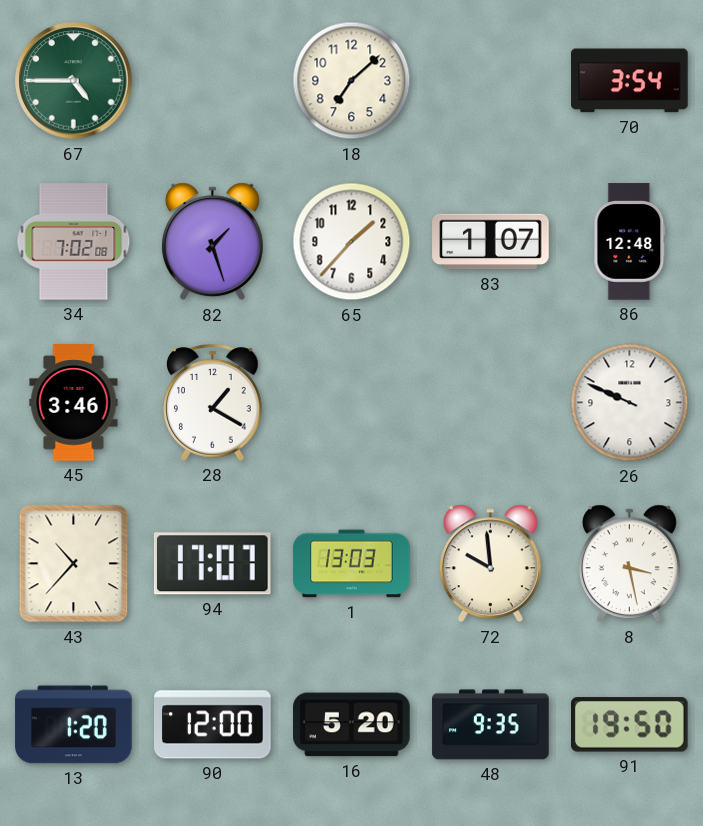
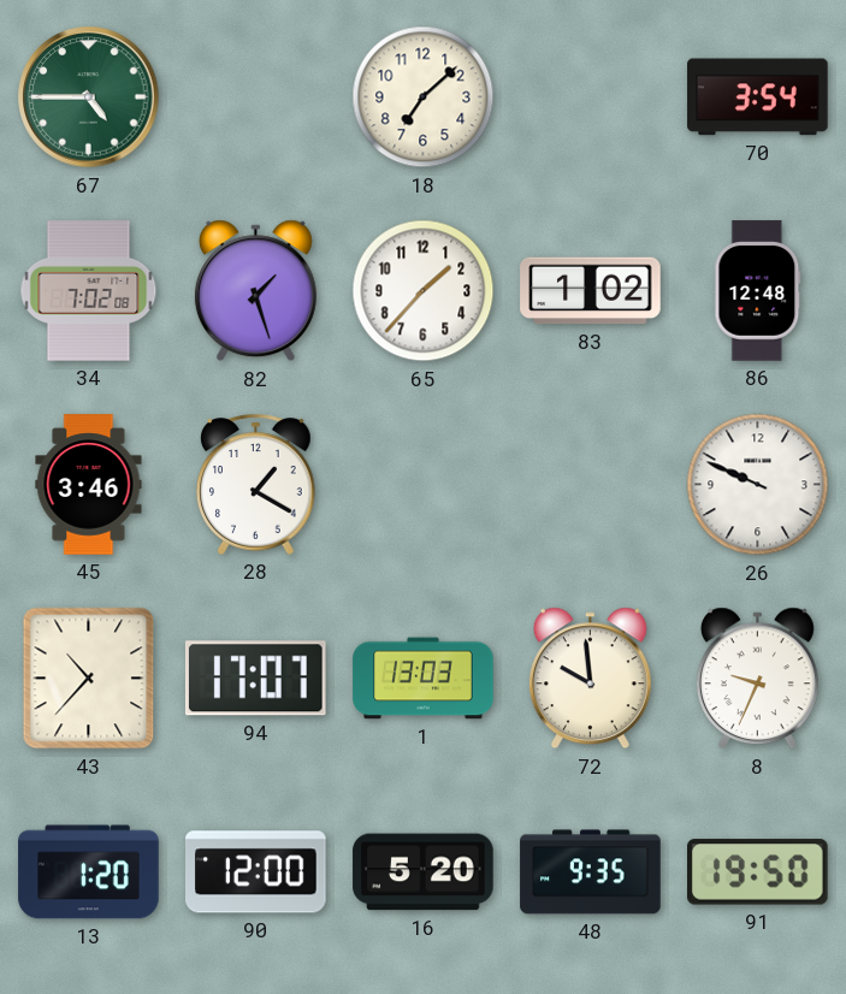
83: 1:07 -> 1:02
8: 3:28 -> 9:34
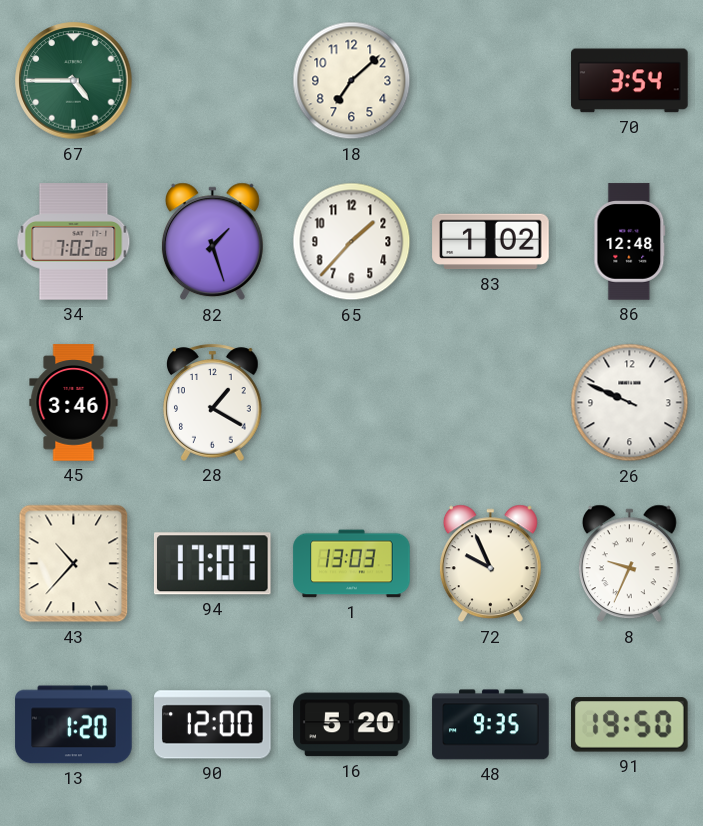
72: 9:59 -> 9:56
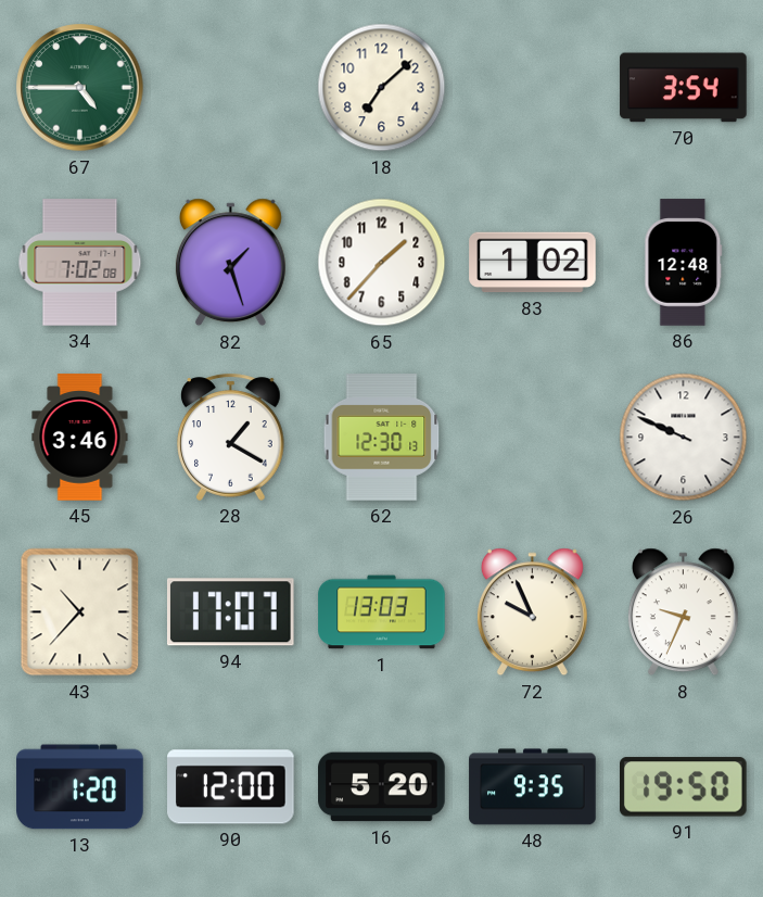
62: none -> 12:30
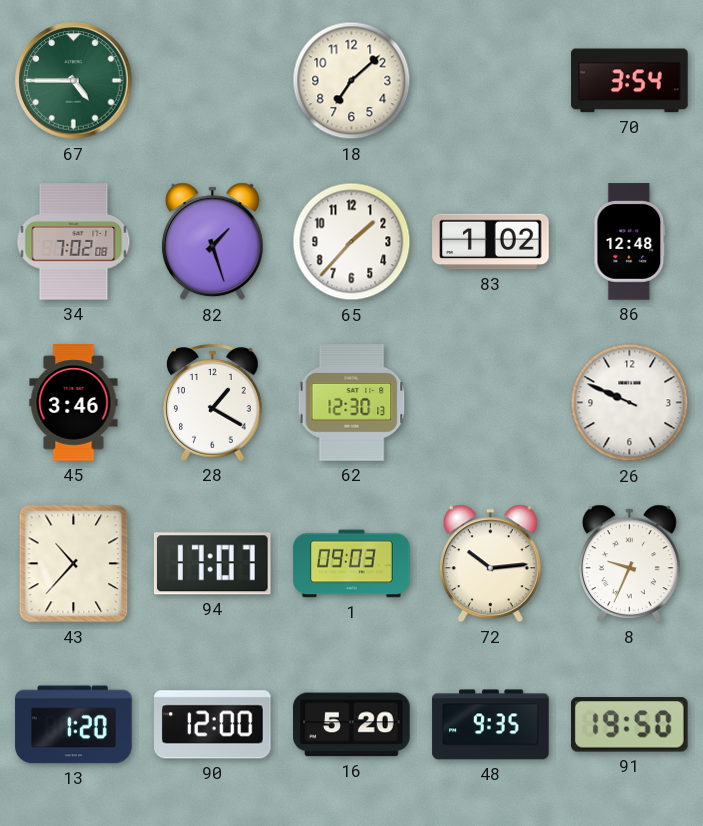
1: 13:03 -> 09:03
72: 9:56 -> 10:14
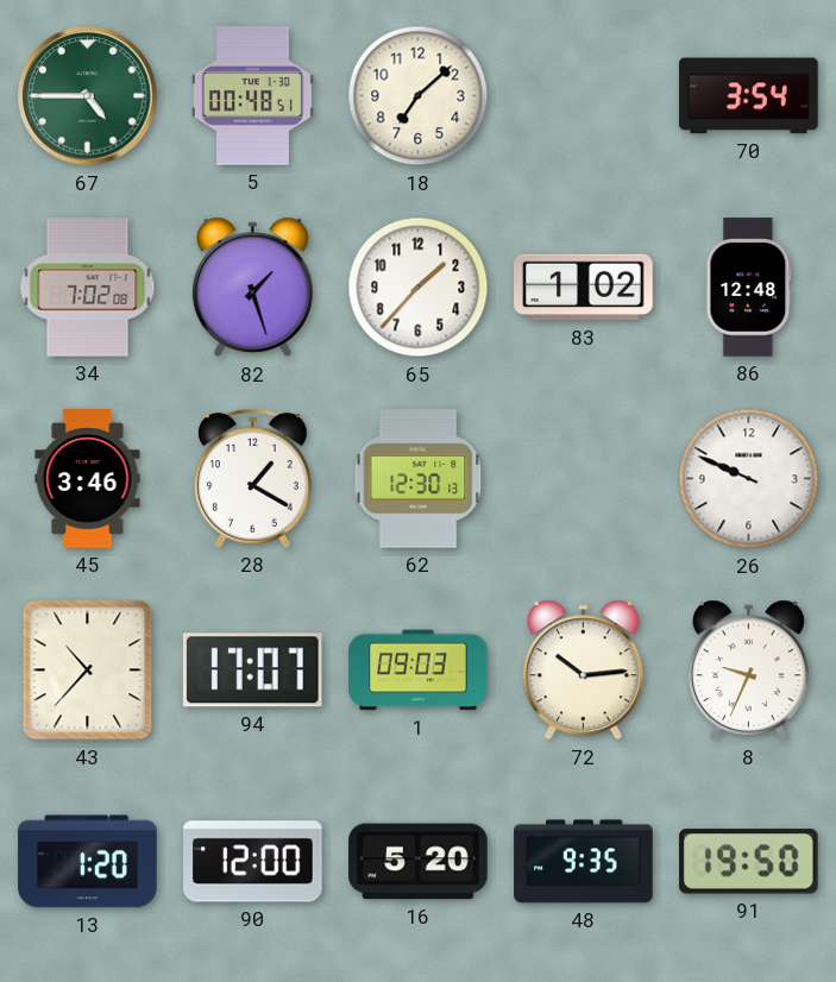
5: none -> 00:48
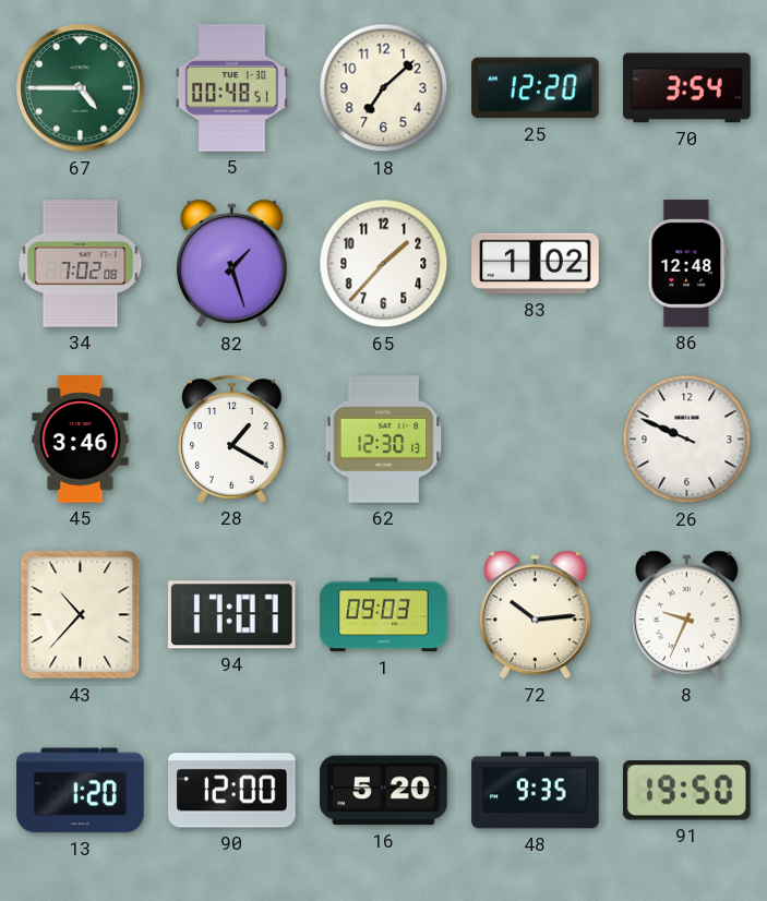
25: none -> 12:20
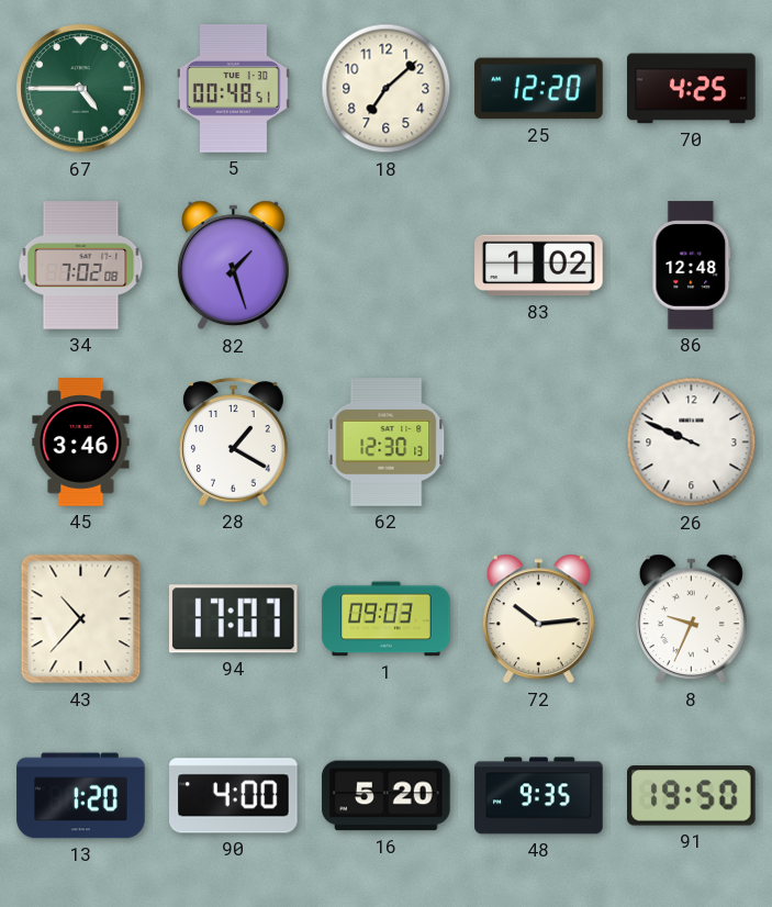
70: 3:54 -> 4:25
65: 1:37 -> none
90: 12:00 -> 4:00
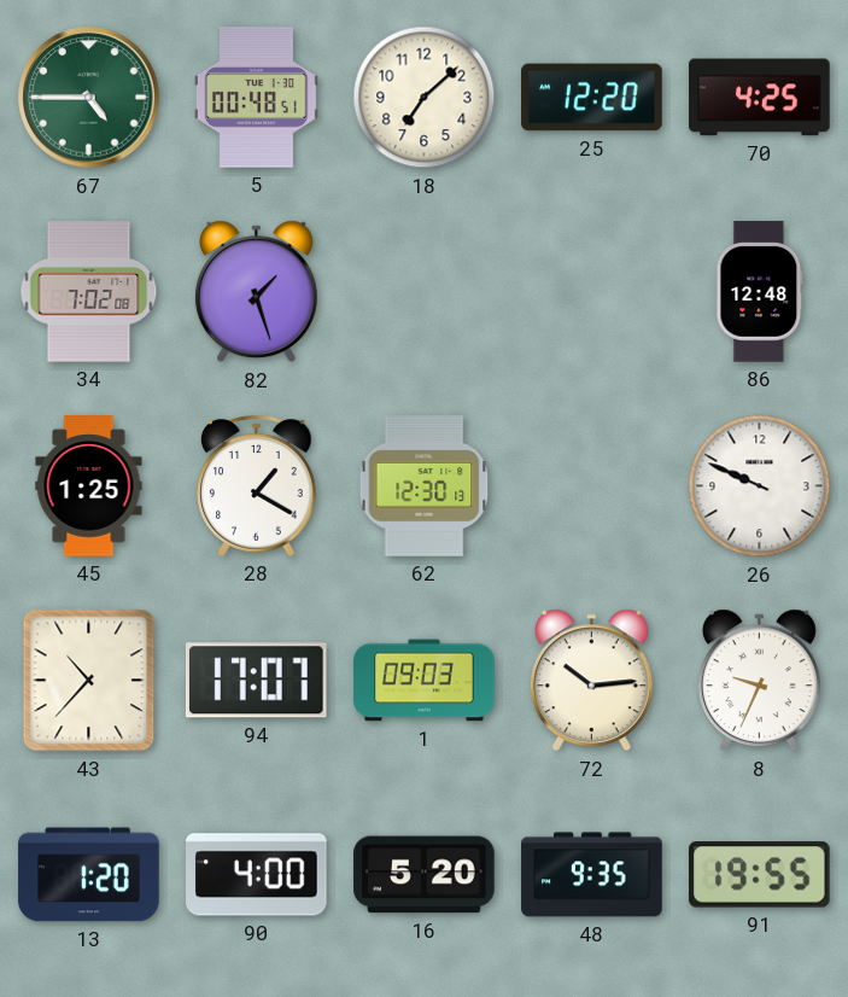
83: 1:02 -> none
45: 3:46 -> 1:25
91: 19:50 -> 19:55
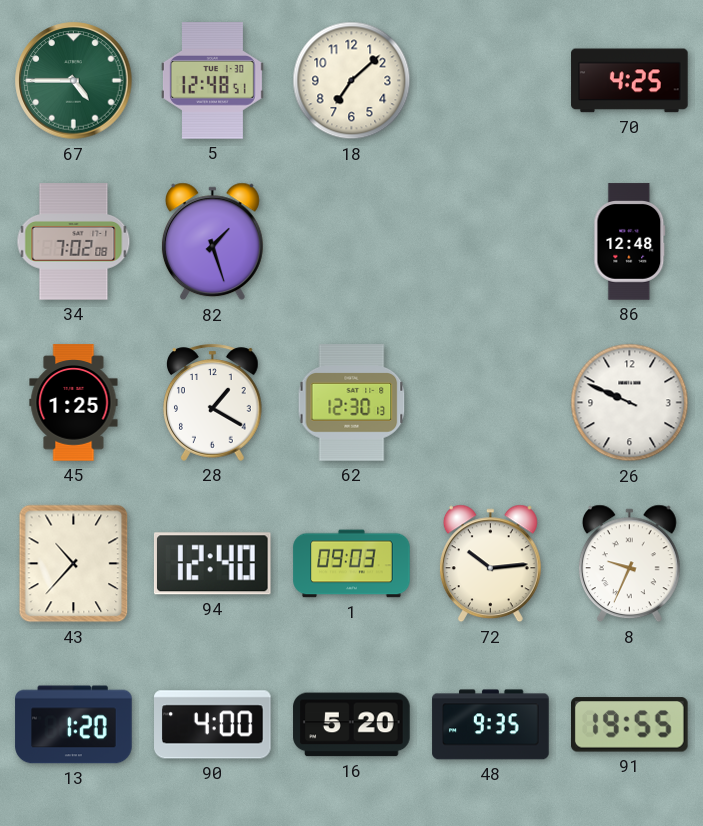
5: 00:48 -> 12:48
25: 12:20 -> none
94: 17:07 -> 12:40
